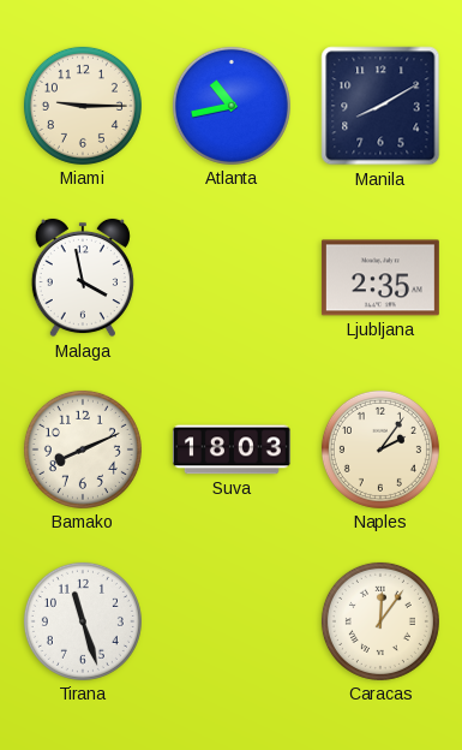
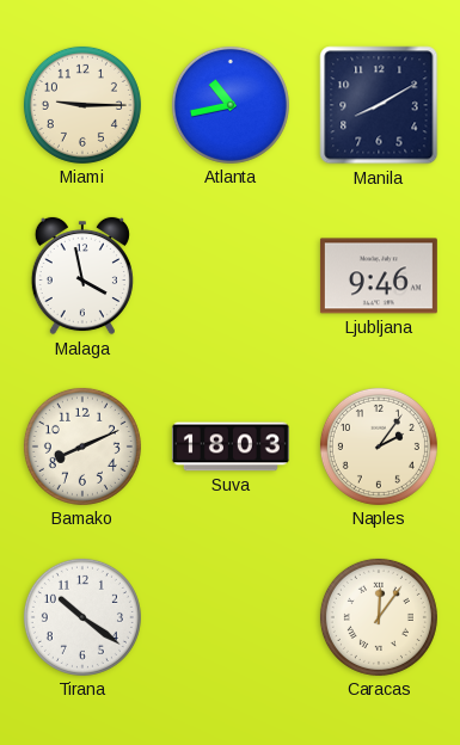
Ljubljana: 2:35 -> 9:46
Tirana: 11:27 -> 10:21
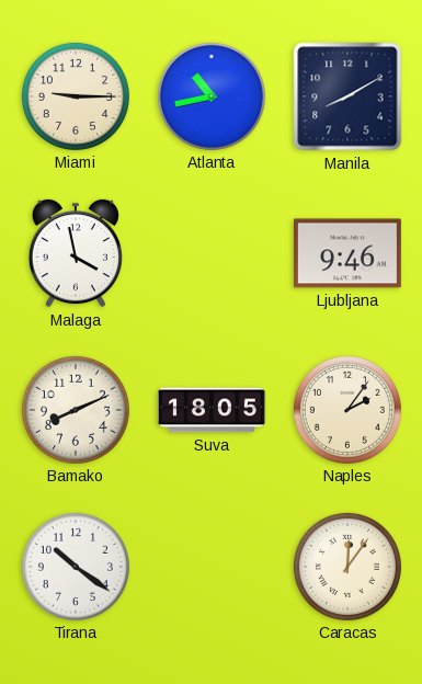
Suva: 18:03 -> 18:05
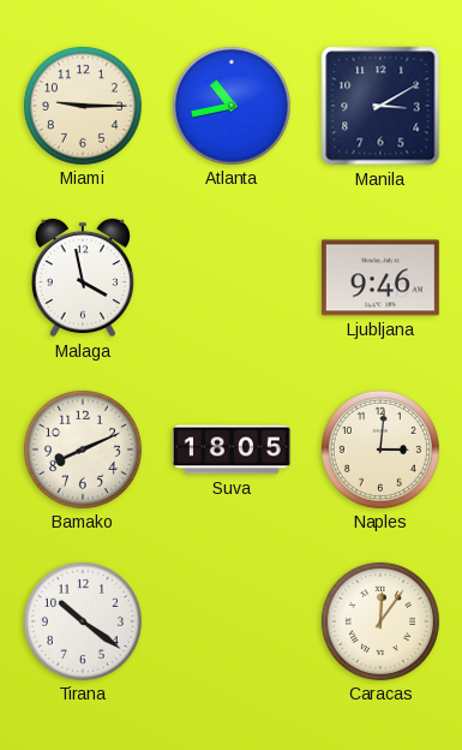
Manila: 8:10 -> 3:10
Naples: 2:06 -> 3:01
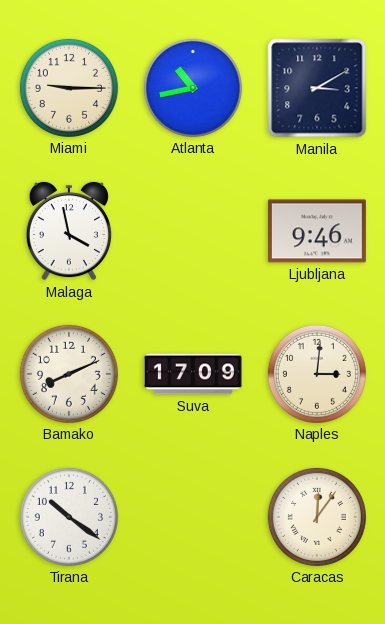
Suva: 18:05 -> 17:09
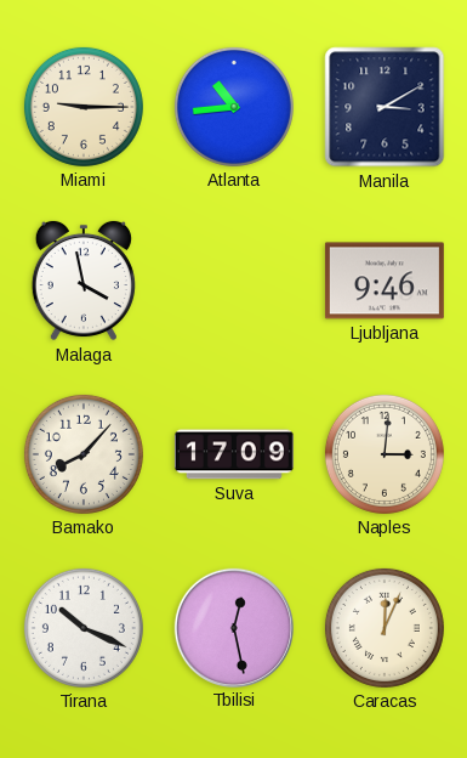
Atlanta: 10:43 -> 10:44
Bamako: 8:11 -> 8:07
Tirana: 10:21 -> 10:19
Tbilisi: none -> 12:28
Caracas: 12:06 -> 12:04
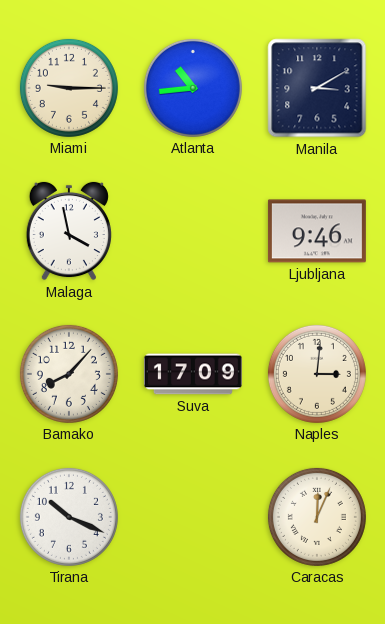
Tbilisi: 12:28 -> none
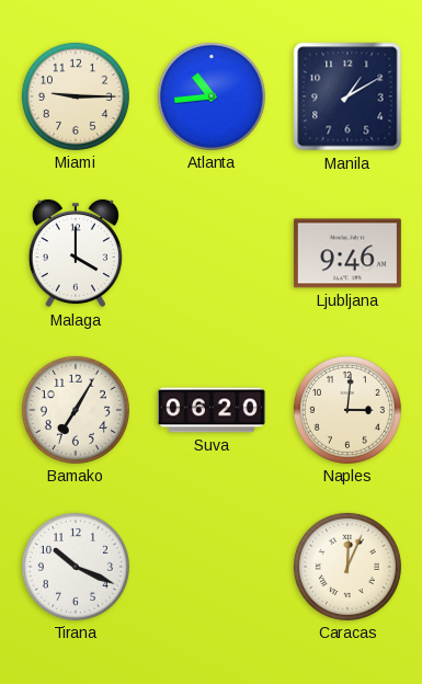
Manila: 3:10 -> 1:10
Malaga: 3:58 -> 4:00
Bamako: 8:07 -> 7:05
Suva: 17:09 -> 06:20
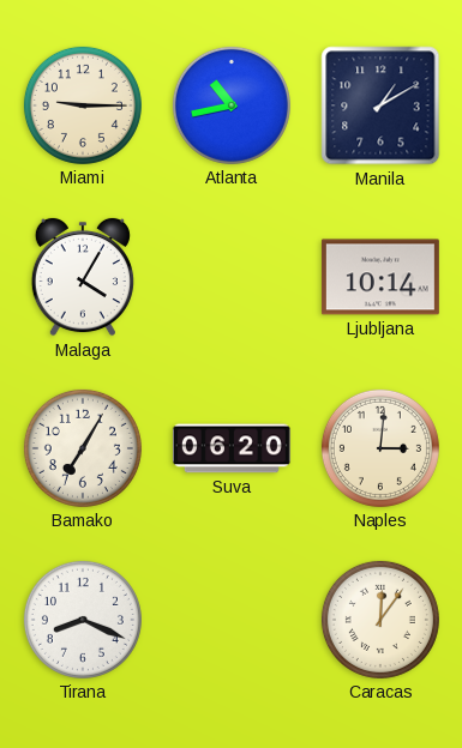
Atlanta: 10:44 -> 10:43
Malaga: 4:00 -> 4:05
Ljubljana: 9:46 -> 10:14
Tirana: 10:19 -> 8:19
Caracas: 12:04 -> 12:06
